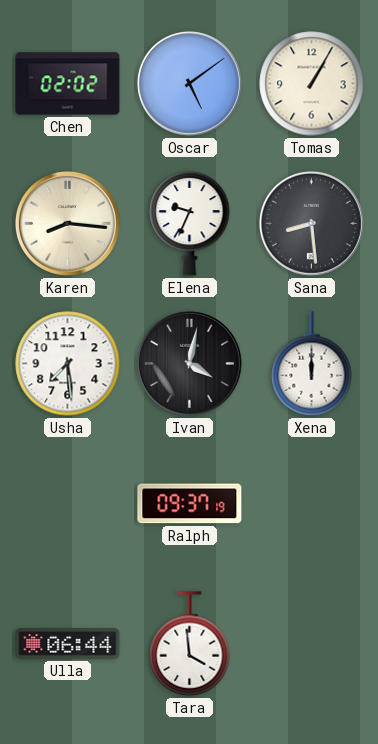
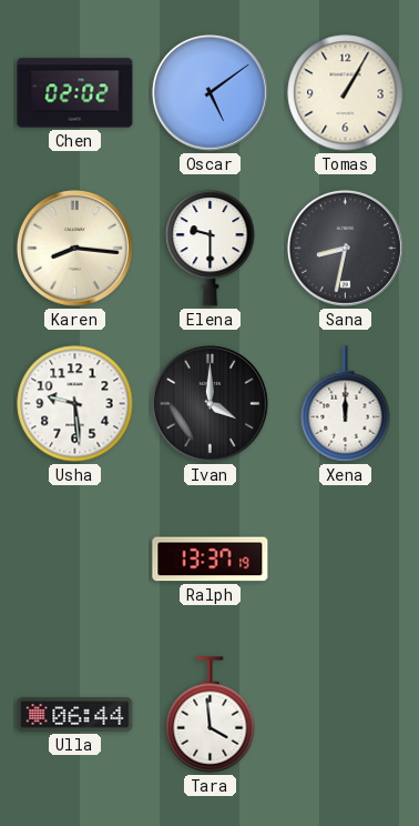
Elena: 9:34 -> 9:30
Sana: 8:29 -> 8:32
Usha: 7:29 -> 9:29
Ivan: 4:02 -> 4:00
Ralph: 09:37 -> 13:37
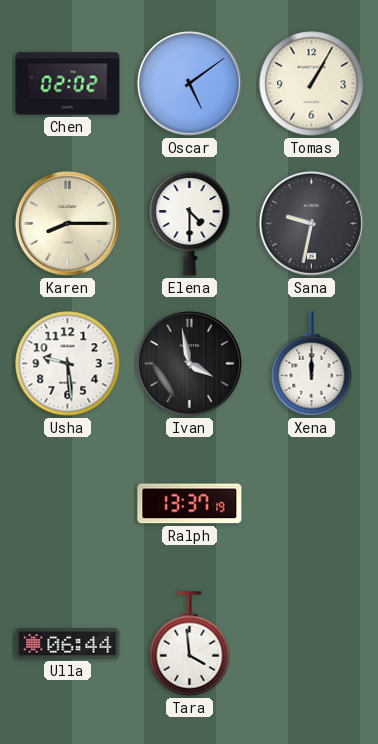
Karen: 8:16 -> 8:15
Elena: 9:30 -> 4:30
Sana: 8:32 -> 9:32
Ivan: 4:00 -> 3:58
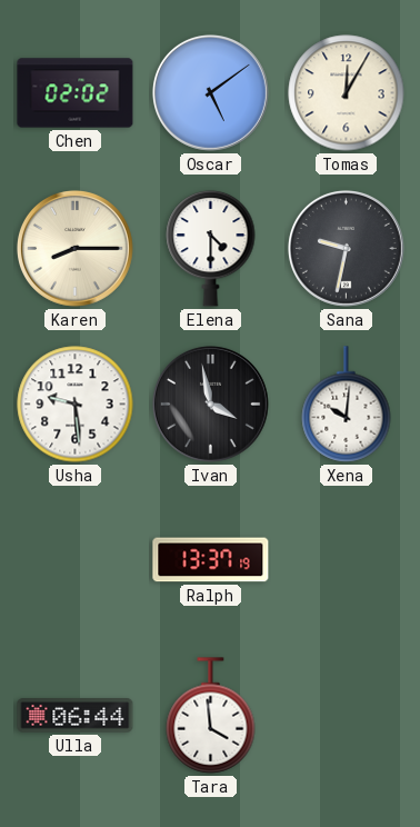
Tomas: 1:05 -> 12:05
Xena: 12:00 -> 10:01
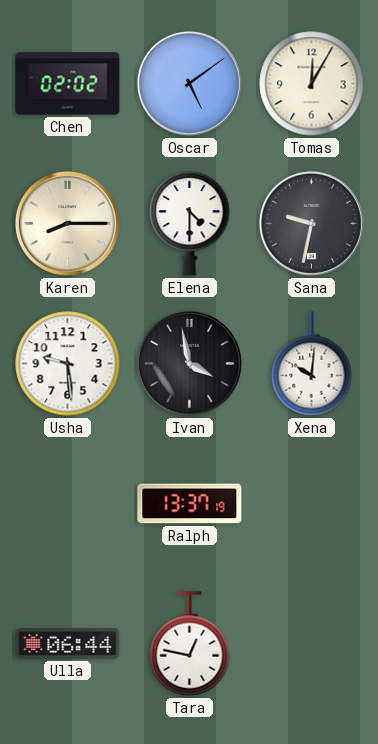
Tara: 3:59 -> 12:47
